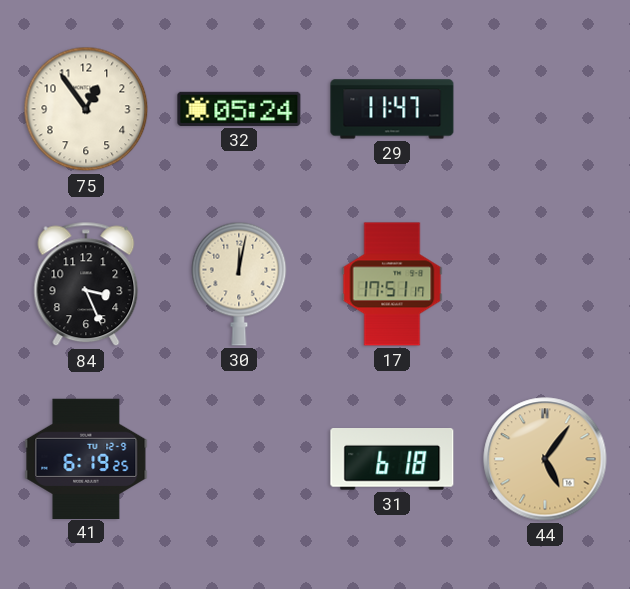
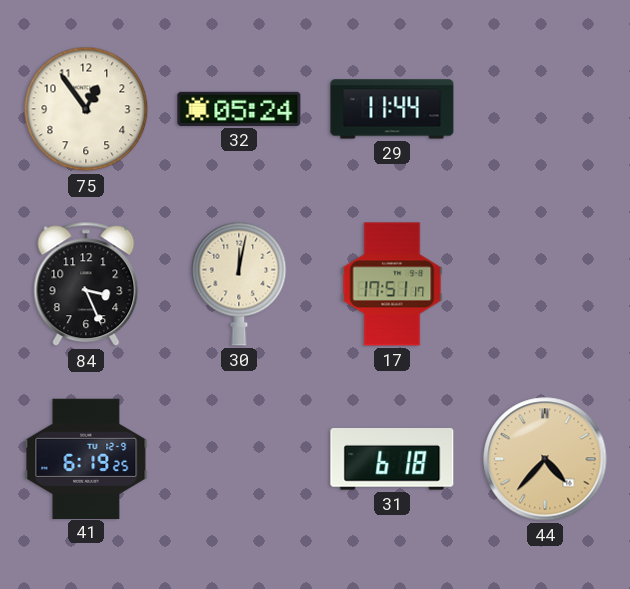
29: 11:47 -> 11:44
44: 5:06 -> 4:37
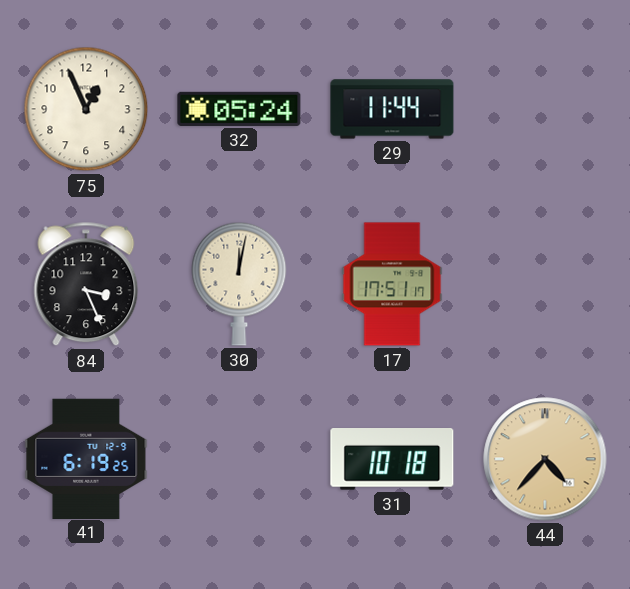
75: 12:54 -> 12:56
31: 6:18 -> 10:18
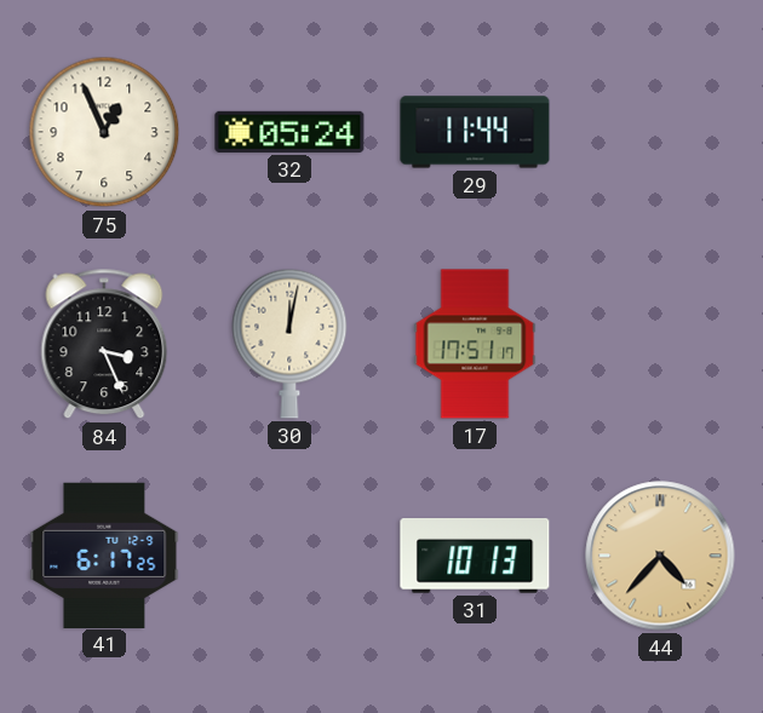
41: 6:19 -> 6:17
31: 10:18 -> 10:13
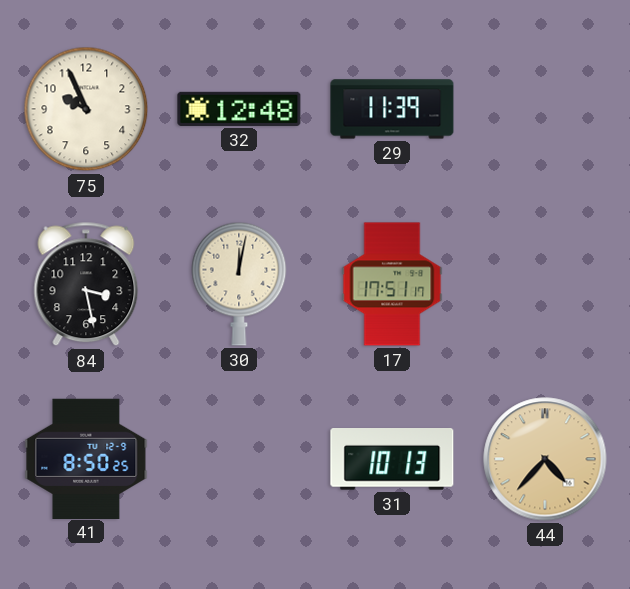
75: 12:56 -> 9:56
32: 05:24 -> 12:48
29: 11:44 -> 11:39
84: 3:26 -> 3:28
41: 6:17 -> 8:50
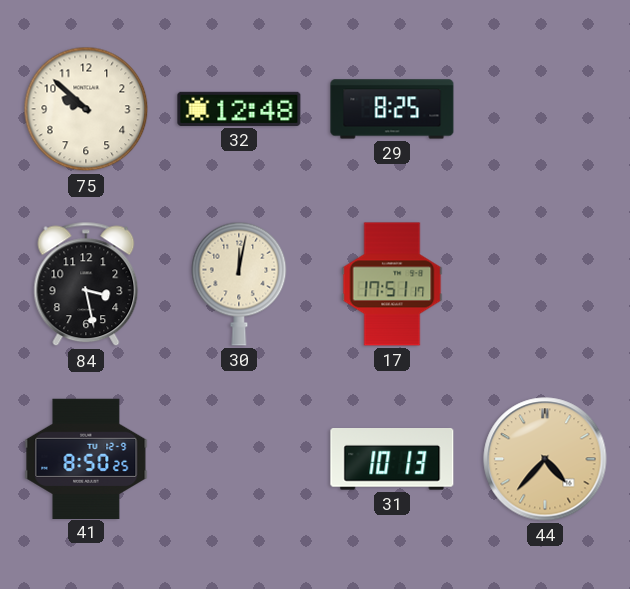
75: 9:56 -> 9:52
29: 11:39 -> 8:25
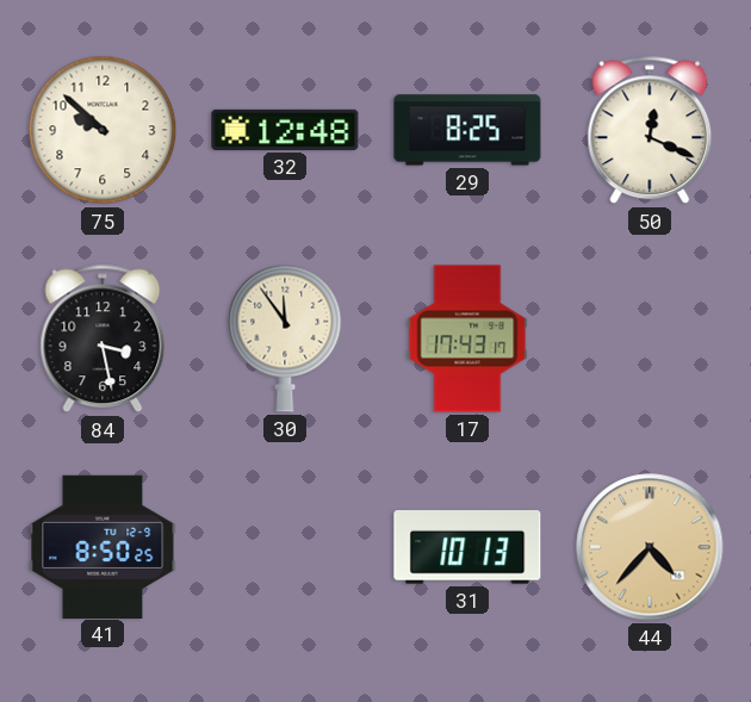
50: none -> 12:19
30: 12:02 -> 11:54
17: 17:51 -> 17:43
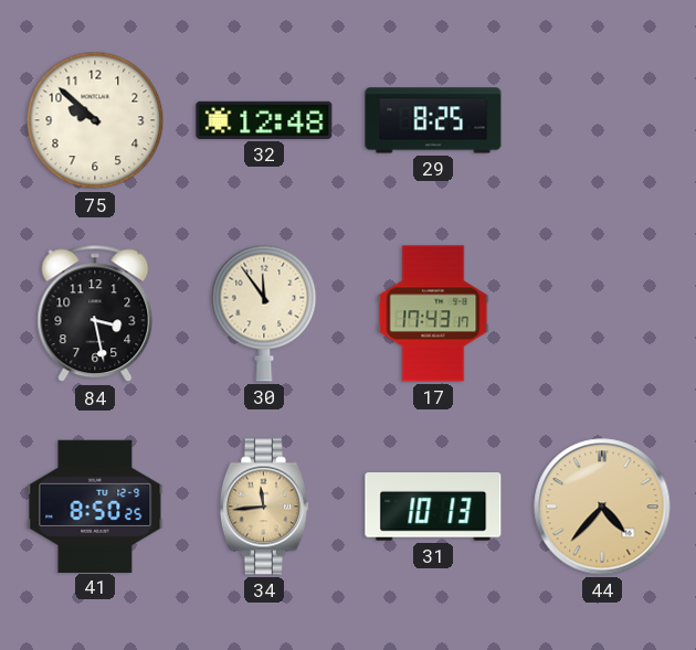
50: 12:19 -> none
34: none -> 11:44
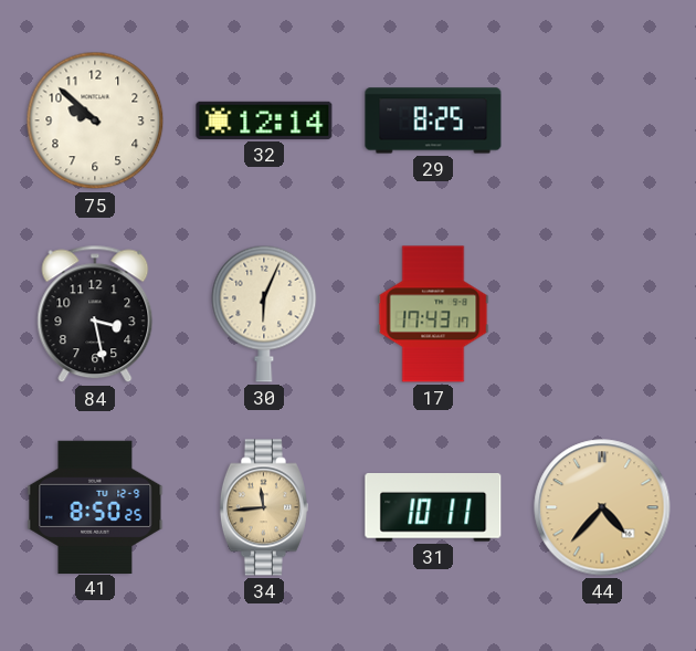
32: 12:48 -> 12:14
30: 11:54 -> 6:04
31: 10:13 -> 10:11
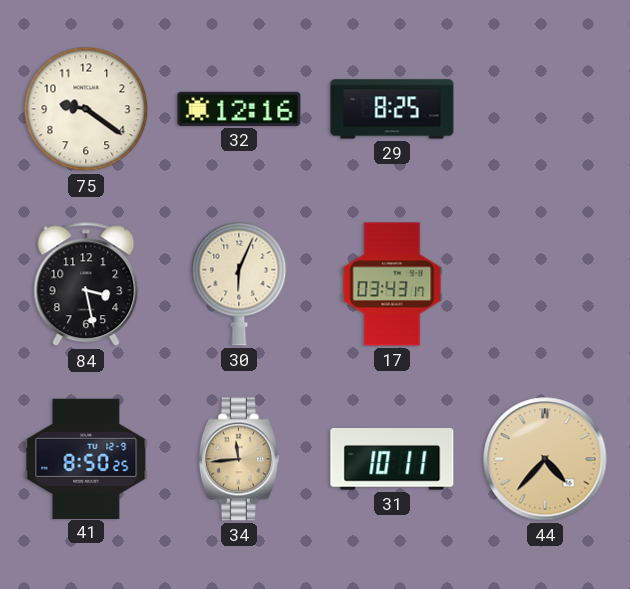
75: 9:52 -> 9:21
32: 12:14 -> 12:16
17: 17:43 -> 03:43
